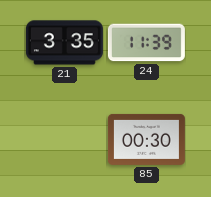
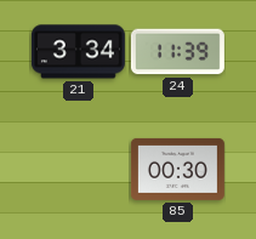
21: 3:35 -> 3:34
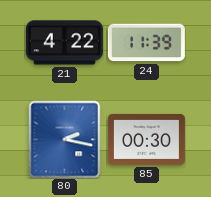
21: 3:34 -> 4:22
80: none -> 2:17
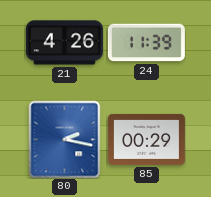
21: 4:22 -> 4:26
85: 00:30 -> 00:29
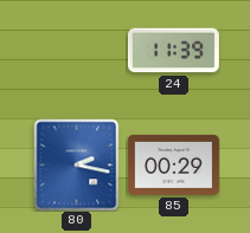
21: 4:26 -> none
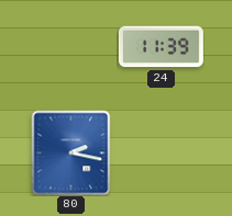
85: 00:29 -> none
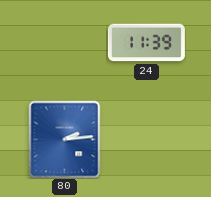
80: 2:17 -> 2:14
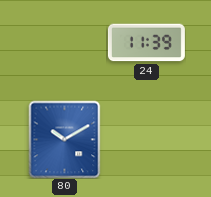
80: 2:14 -> 10:10
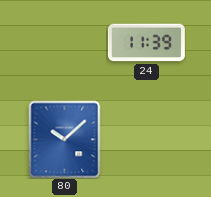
80: 10:10 -> 10:08
